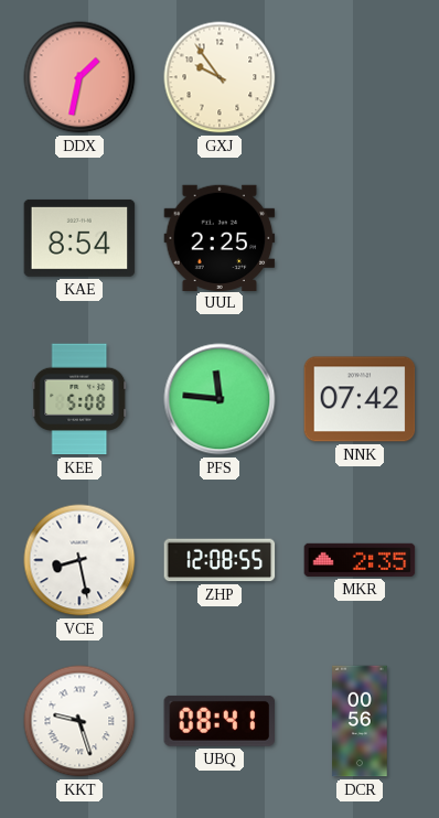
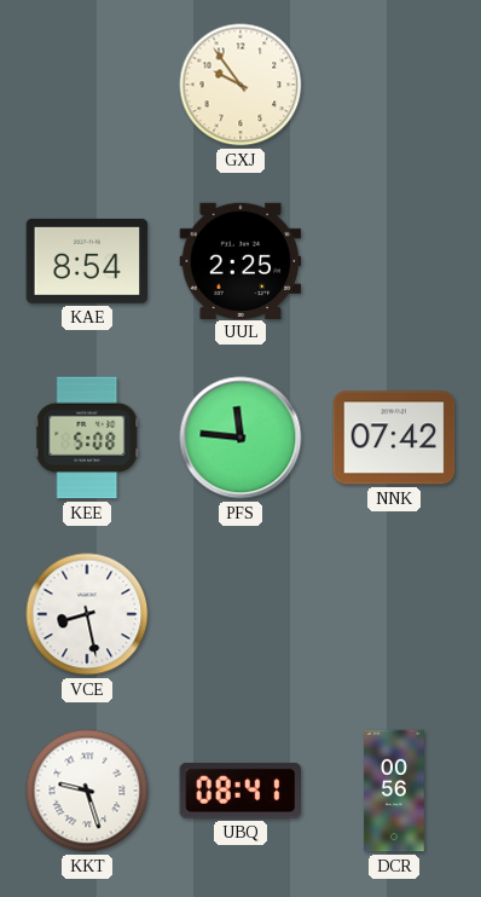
DDX: 1:32 -> none
ZHP: 12:08 -> none
MKR: 2:35 -> none
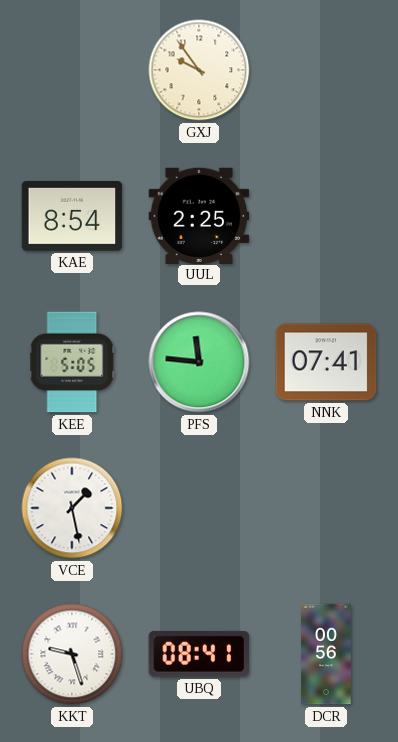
KEE: 5:08 -> 5:05
NNK: 07:42 -> 07:41
VCE: 8:28 -> 1:28
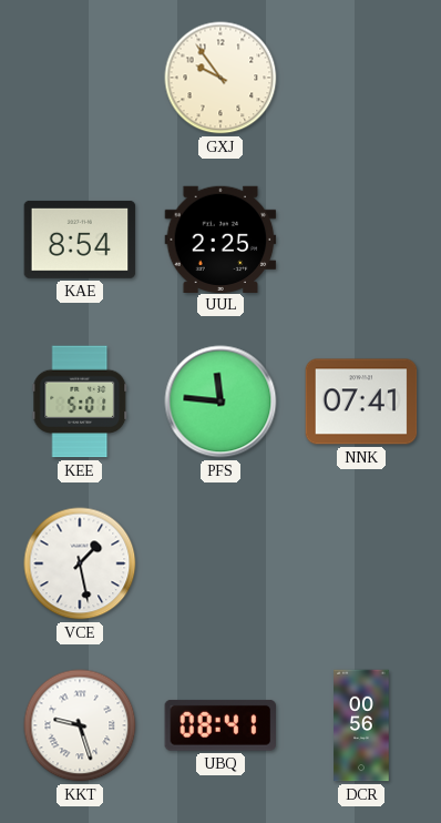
KEE: 5:05 -> 5:01
